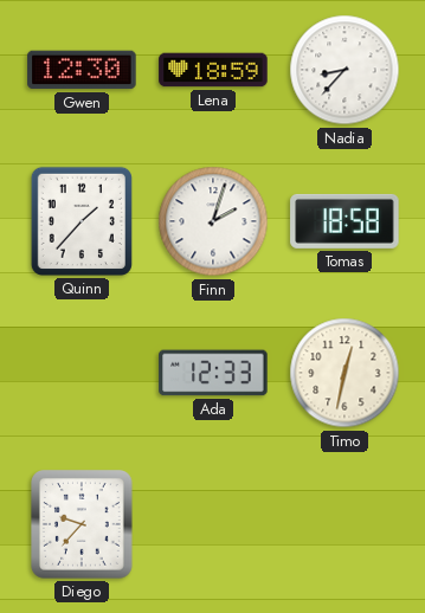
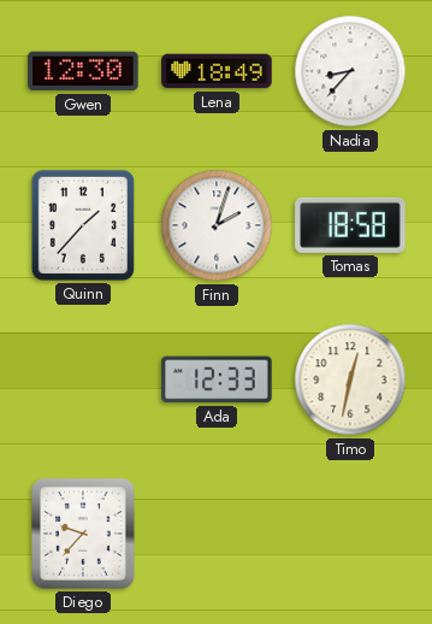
Lena: 18:59 -> 18:49
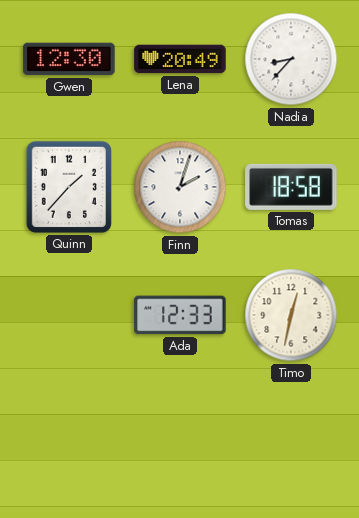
Lena: 18:49 -> 20:49
Diego: 9:37 -> none
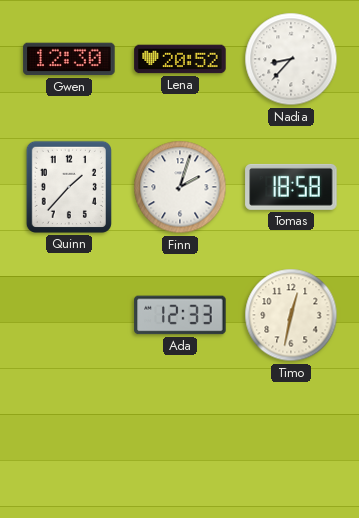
Lena: 20:49 -> 20:52
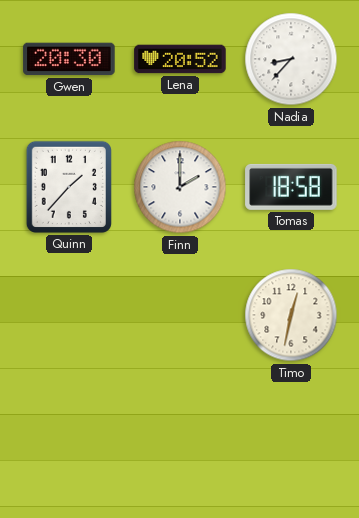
Gwen: 12:30 -> 20:30
Finn: 2:03 -> 2:00
Ada: 12:33 -> none
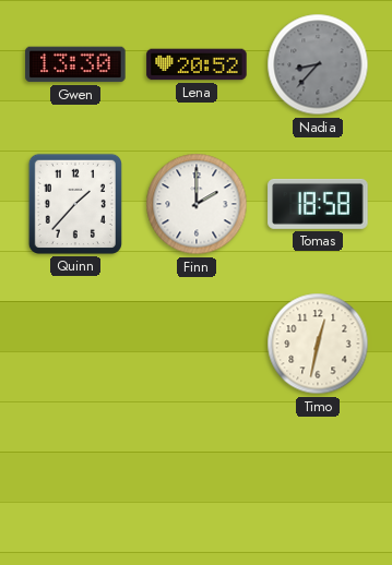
Gwen: 20:30 -> 13:30
Nadia dial: white -> grey
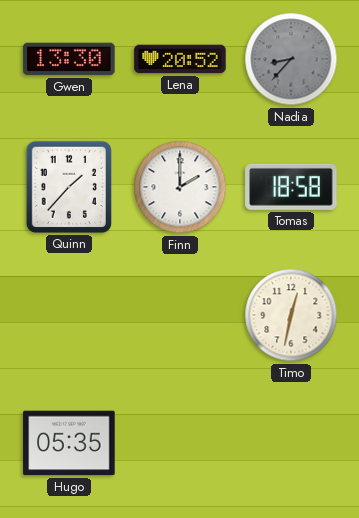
Hugo: none -> 05:35
